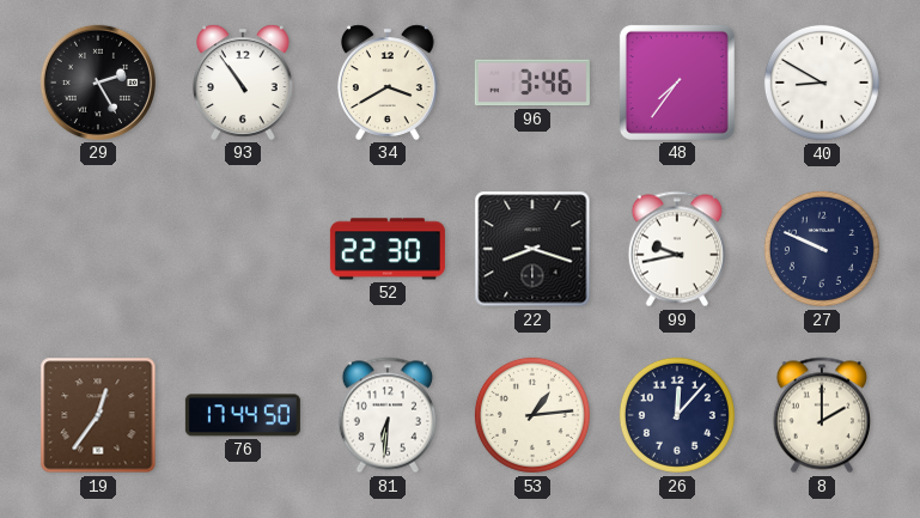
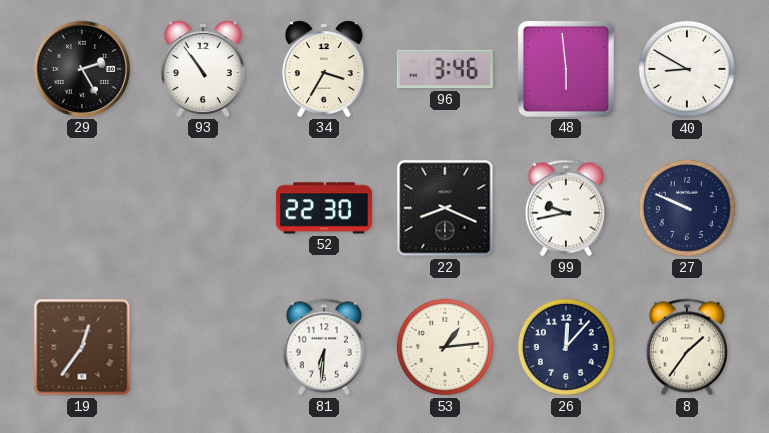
34: 3:40 -> 3:35
48: 7:36 -> 5:59
22: 8:18 -> 8:19
76: 17:44 -> none
8: 2:00 -> 1:36
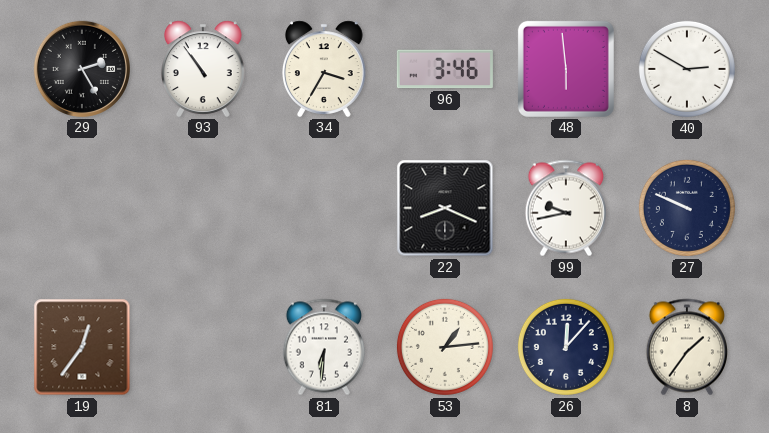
40: 8:50 -> 2:50
52: 22:30 -> none
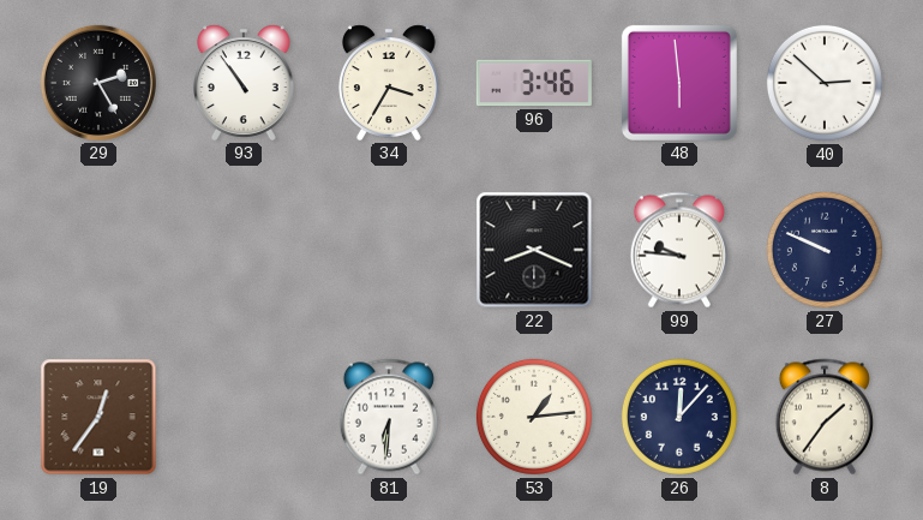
40: 2:50 -> 2:52
99: 9:43 -> 9:46
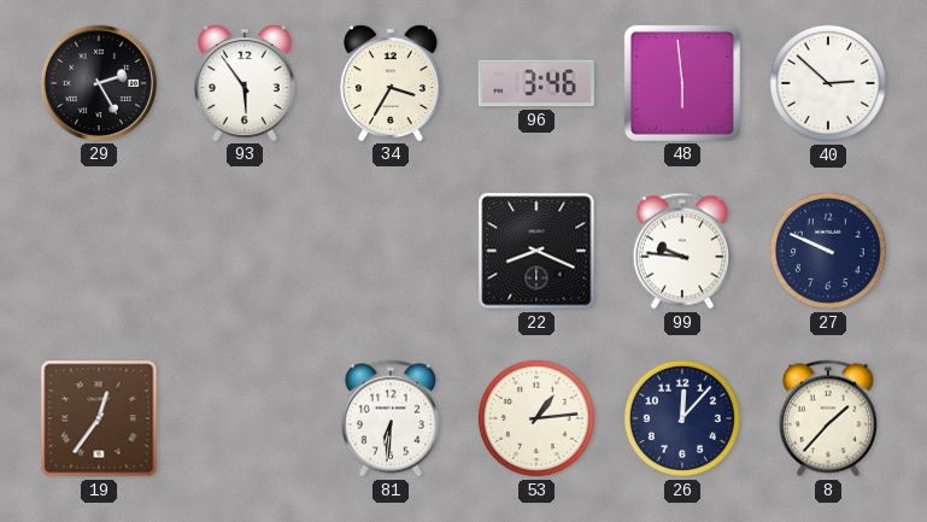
93: 10:54 -> 5:54
8: 1:36 -> 1:37
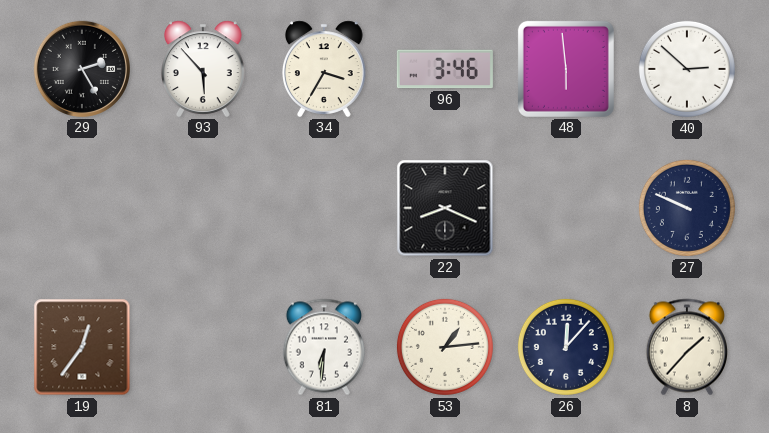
93: 5:54 -> 5:53
99: 9:46 -> none
